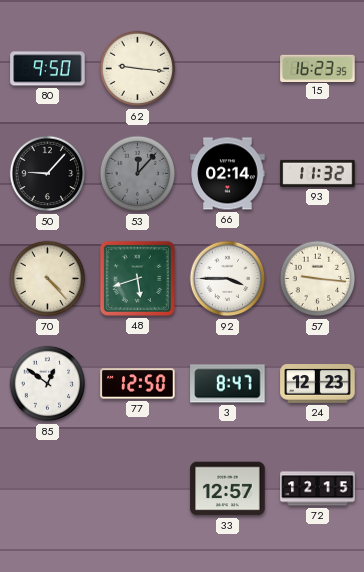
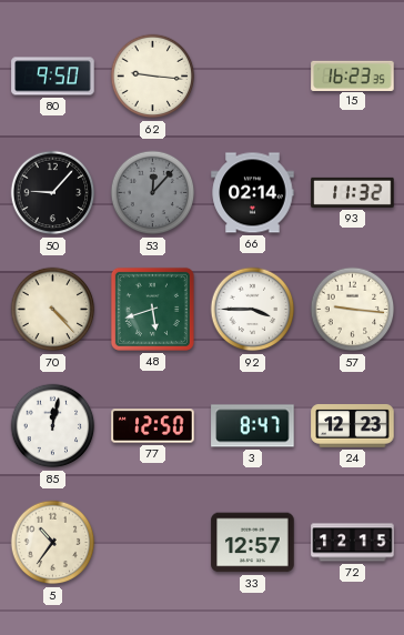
85: 12:51 -> 12:02
5: none -> 10:36
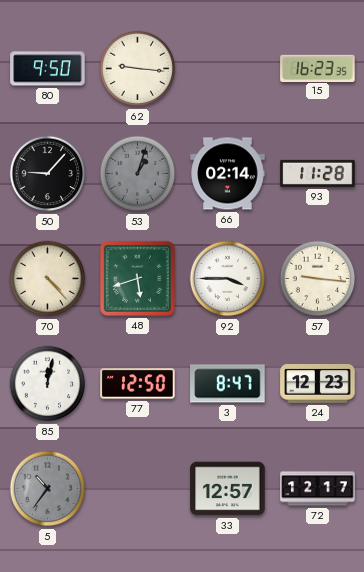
53: 12:07 -> 1:03
93: 11:32 -> 11:28
5 dial: cream -> grey
72: 12:15 -> 12:17
